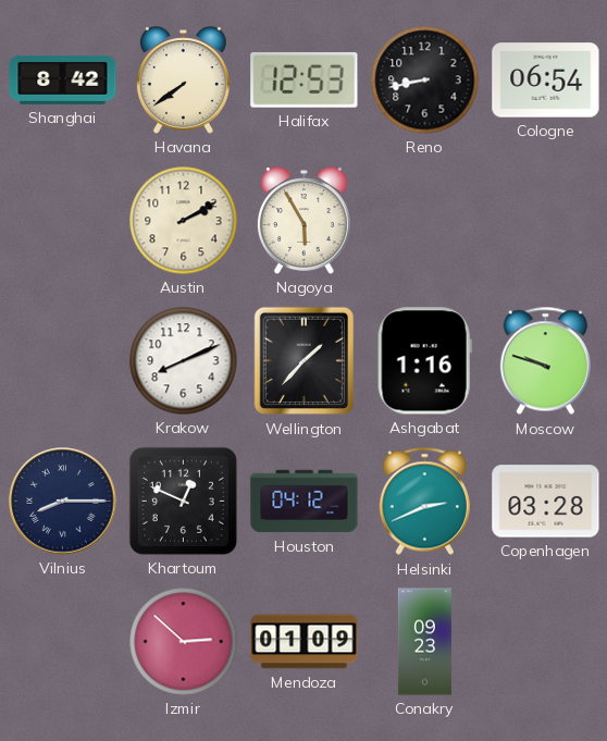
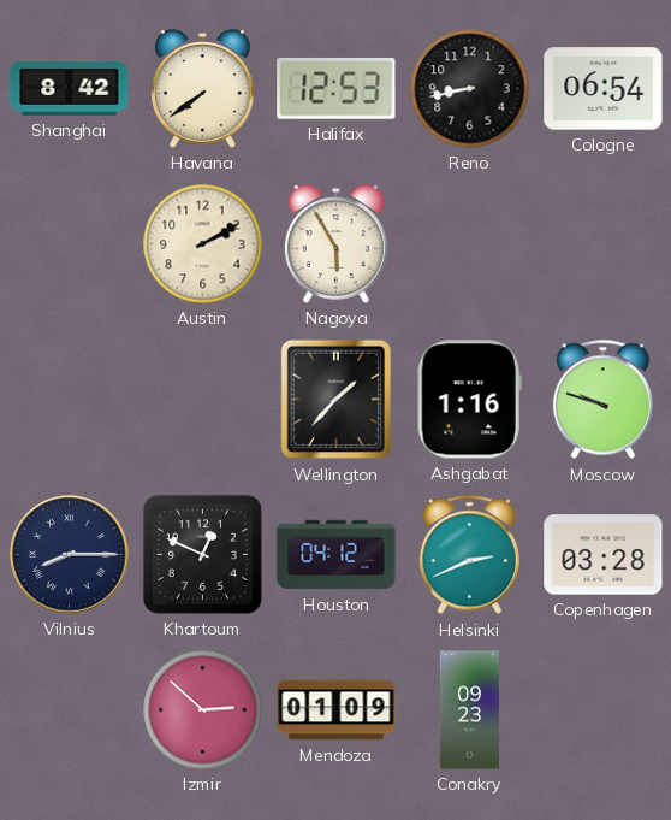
Krakow: 8:11 -> none
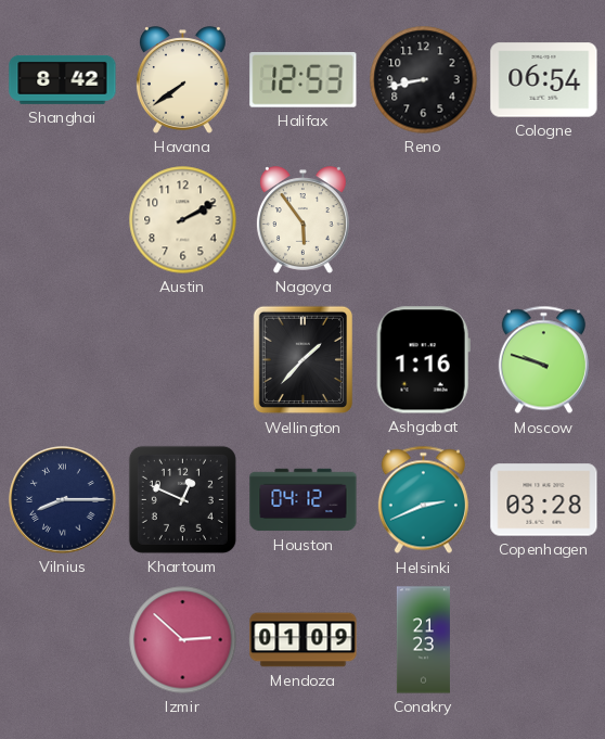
Nagoya: 5:55 -> 5:54
Conakry: 09:23 -> 21:23
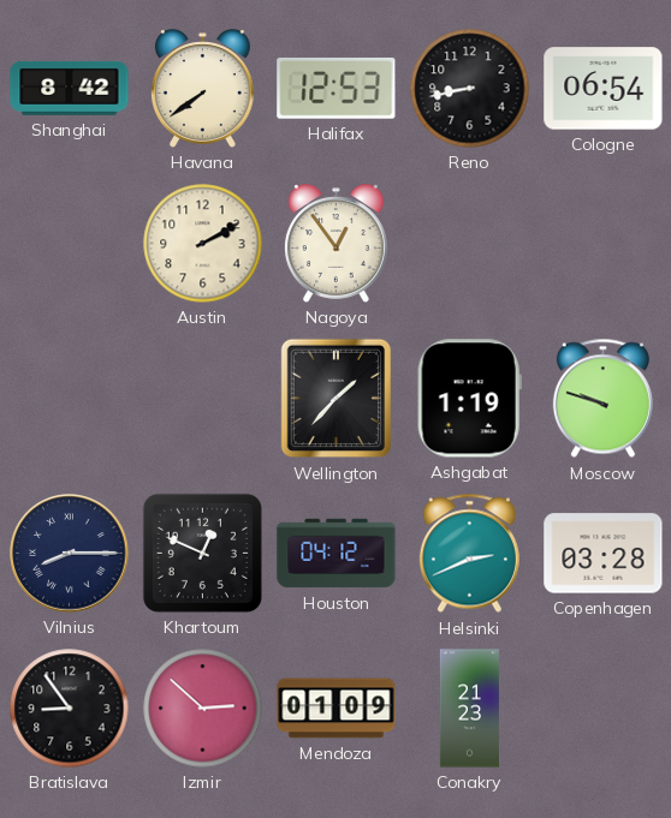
Nagoya: 5:54 -> 12:54
Ashgabat: 1:16 -> 1:19
Bratislava: none -> 8:54
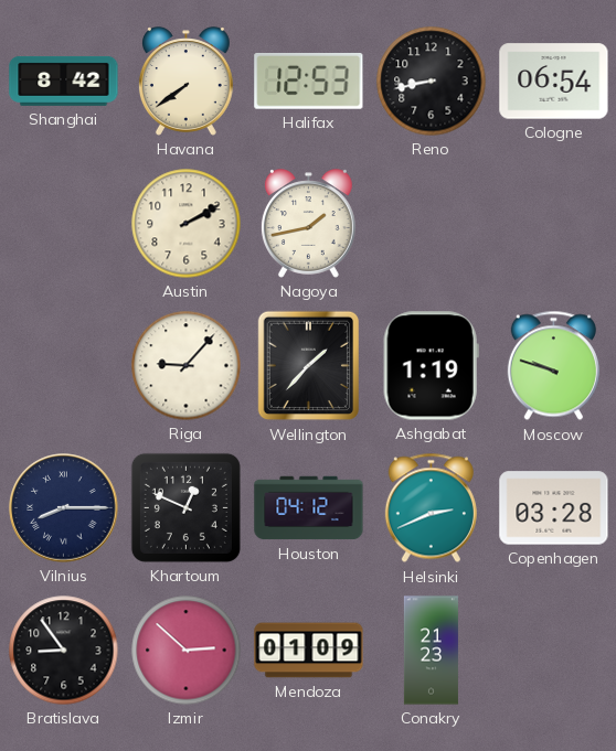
Nagoya: 12:54 -> 1:43
Riga: none -> 9:07
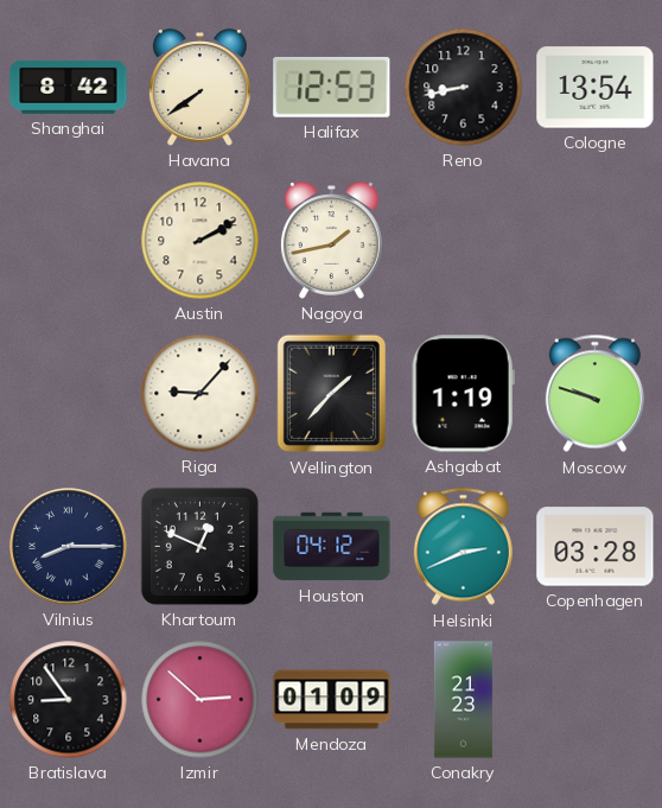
Cologne: 06:54 -> 13:54
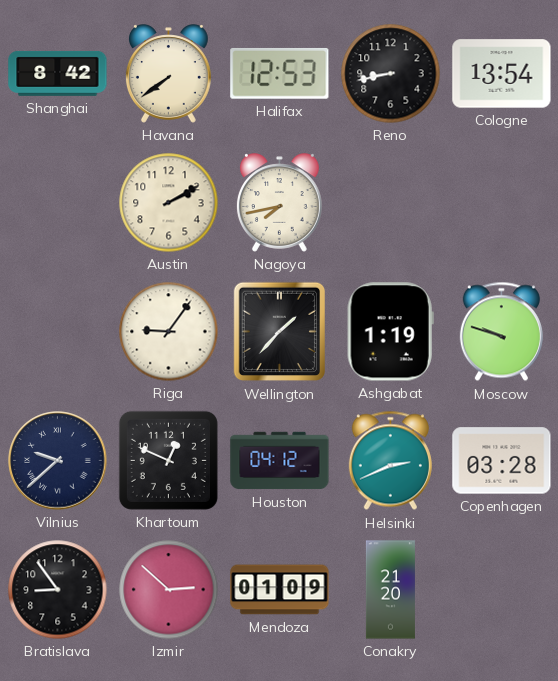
Nagoya: 1:43 -> 7:43
Riga: 9:07 -> 9:06
Vilnius: 8:15 -> 9:38
Conakry: 21:23 -> 21:20
